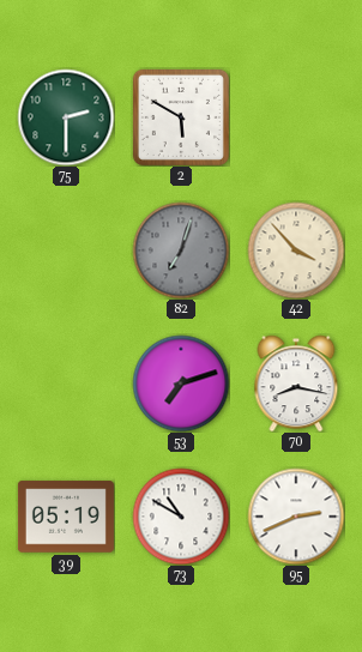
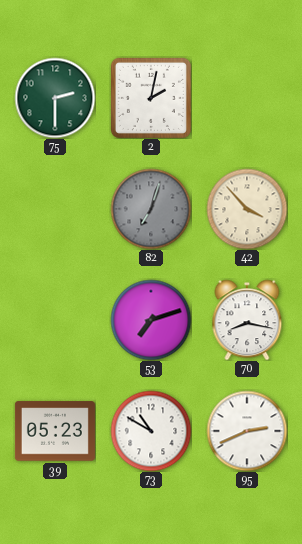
2: 5:50 -> 2:02
39: 05:19 -> 05:23
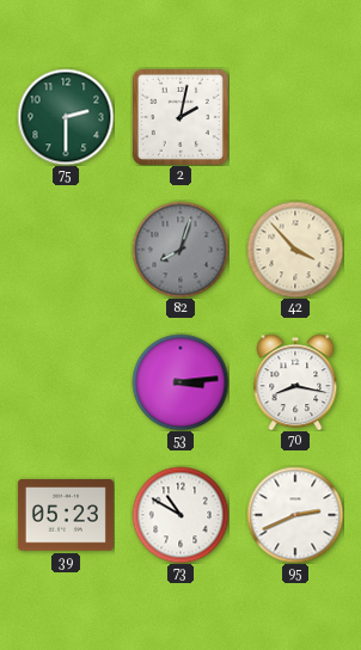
82: 7:03 -> 8:03
53: 7:12 -> 3:14
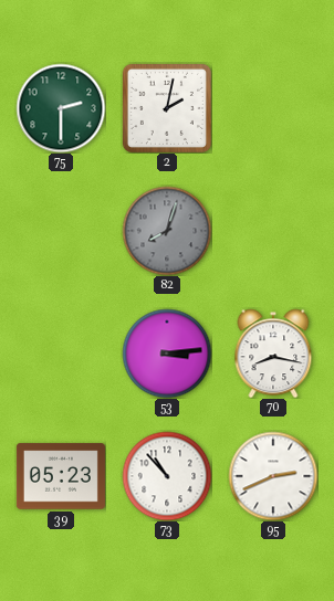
42: 3:53 -> none
73: 10:50 -> 10:53
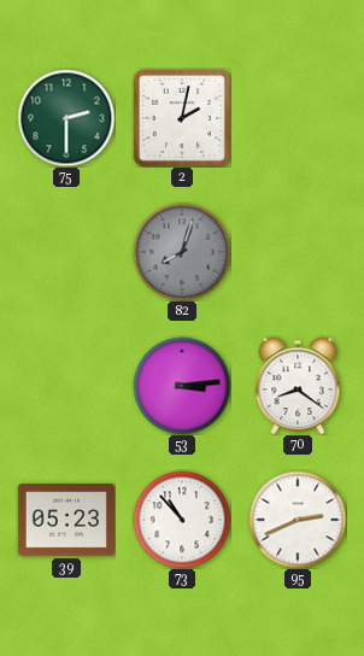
70: 8:17 -> 8:21
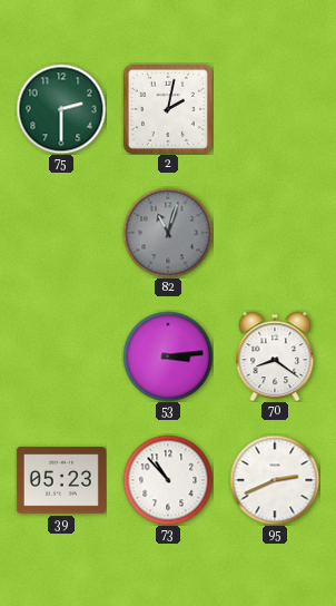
82: 8:03 -> 11:03
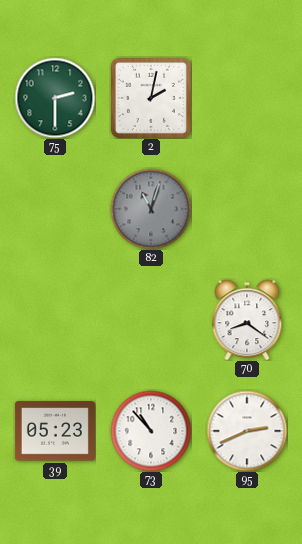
53: 3:14 -> none
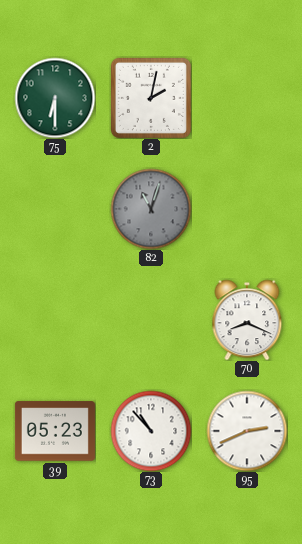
75: 2:30 -> 6:30
70: 8:21 -> 8:19
